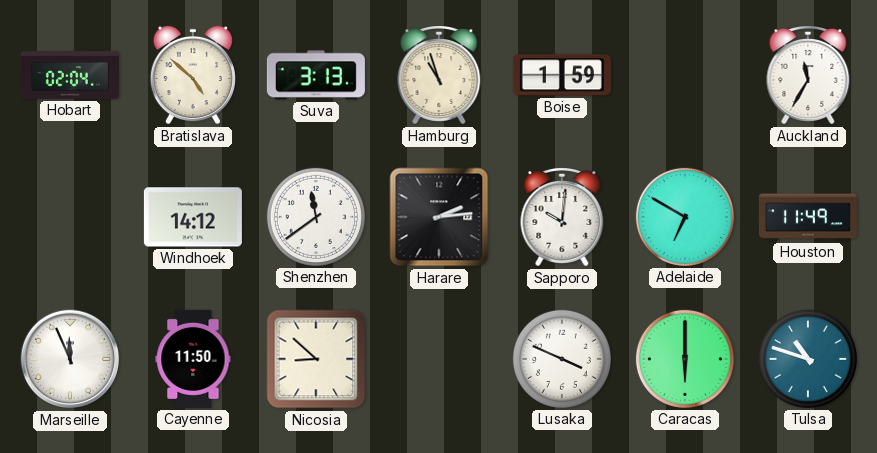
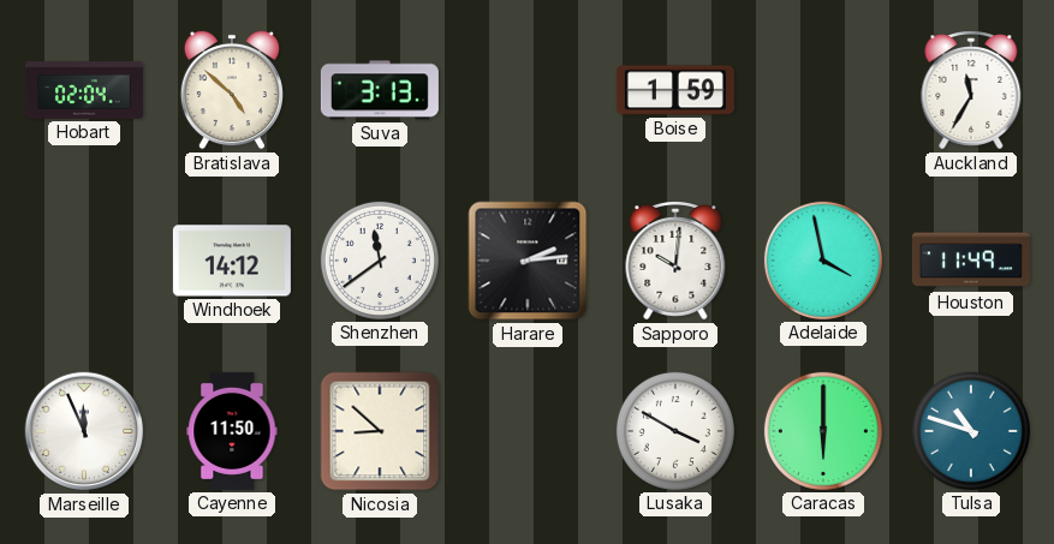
Hamburg: 10:57 -> none
Adelaide: 6:50 -> 3:58
Lusaka: 3:49 -> 3:50
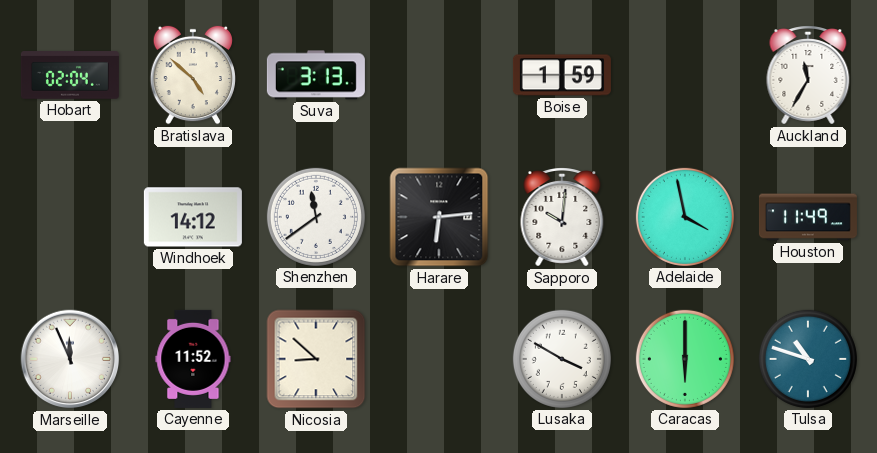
Harare: 2:14 -> 6:14
Cayenne: 11:50 -> 11:52
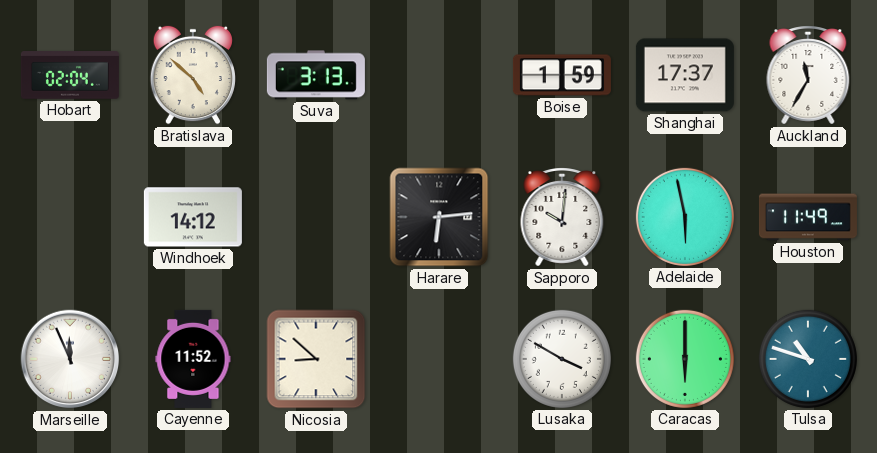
Shanghai: none -> 17:37
Shenzhen: 11:39 -> none
Adelaide: 3:58 -> 5:58
